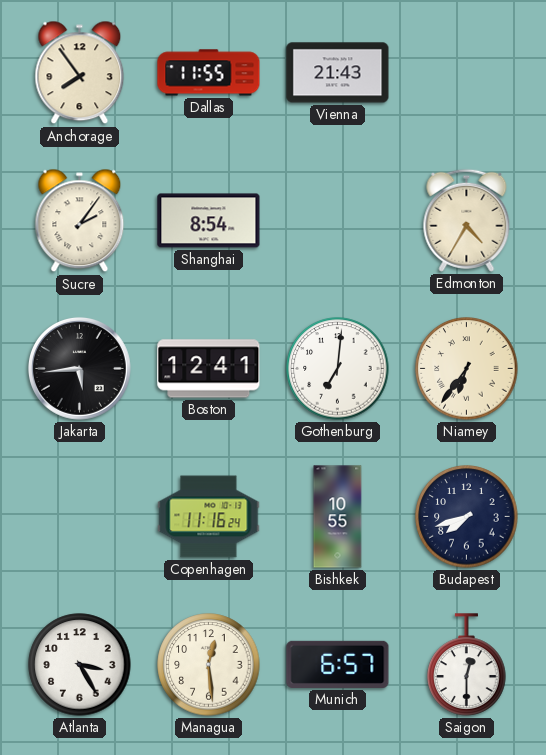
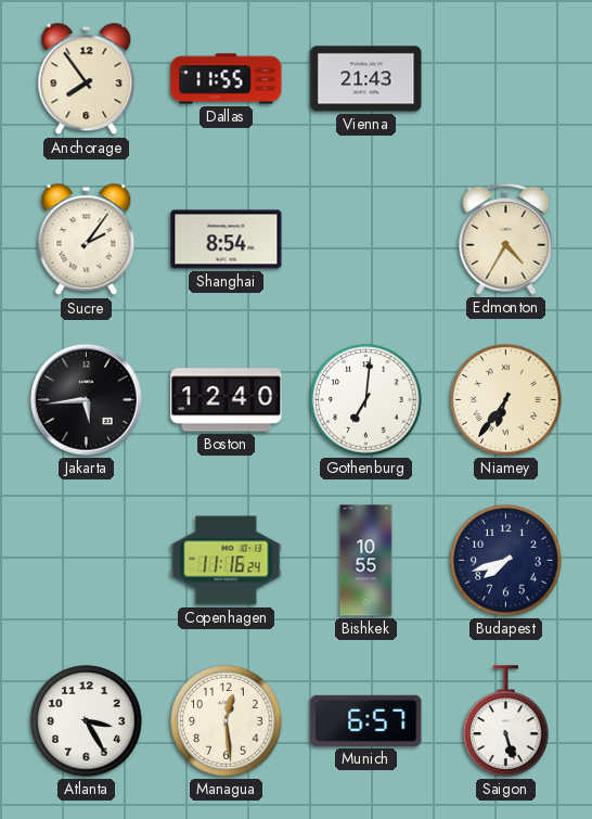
Boston: 12:41 -> 12:40
Saigon: 12:30 -> 5:27
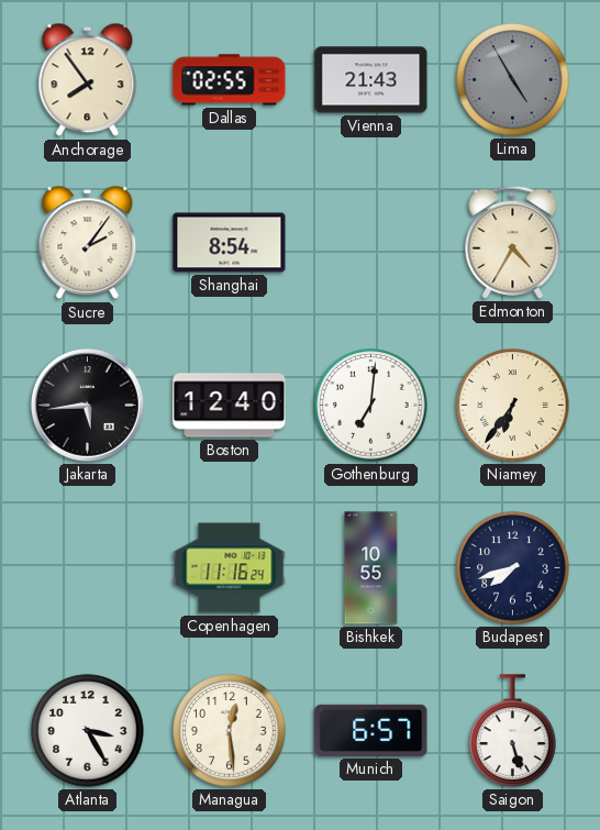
Dallas: 11:55 -> 02:55
Lima: none -> 4:55
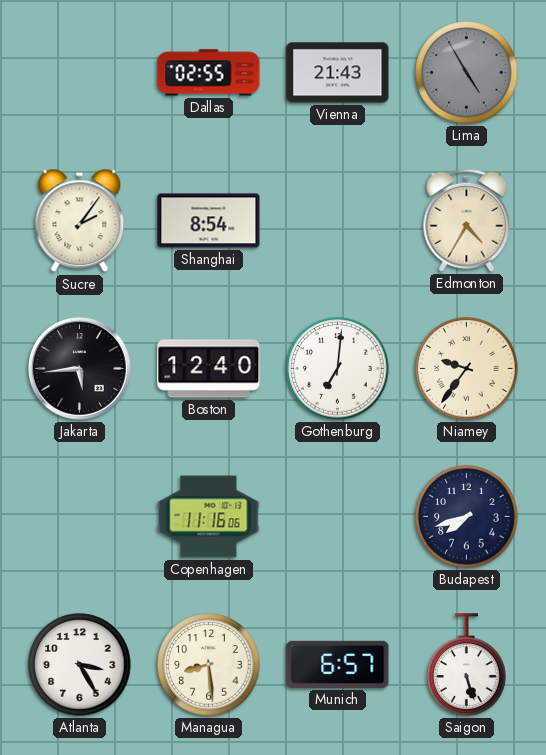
Anchorage: 7:54 -> none
Niamey: 6:36 -> 9:36
Copenhagen: 11:16:24 -> 11:16:06
Bishkek: 10:55 -> none
Managua: 12:29 -> 8:29
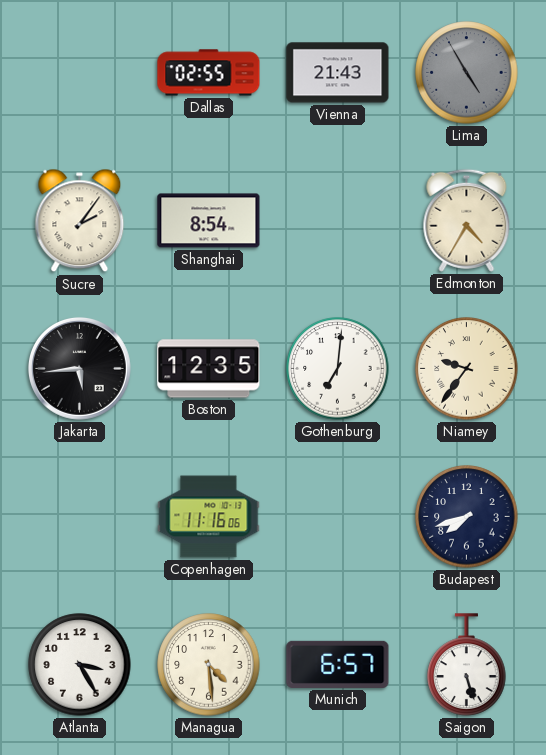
Boston: 12:40 -> 12:35
Managua: 8:29 -> 4:29
